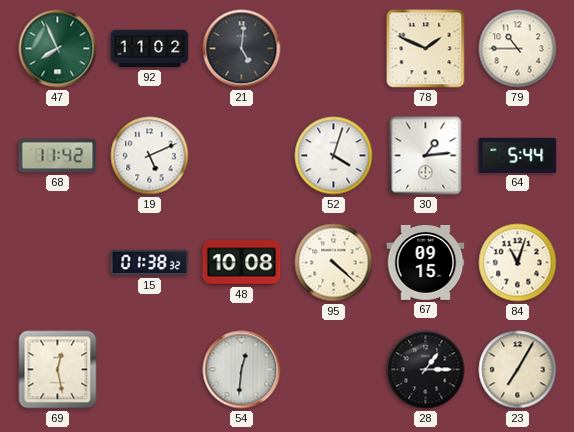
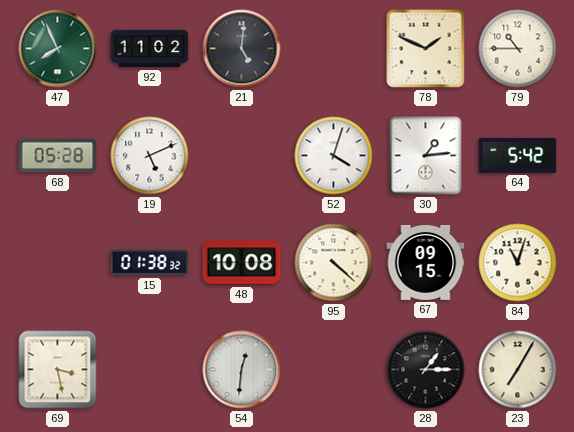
68: 11:42 -> 05:28
64: 5:44 -> 5:42
69: 12:28 -> 3:28
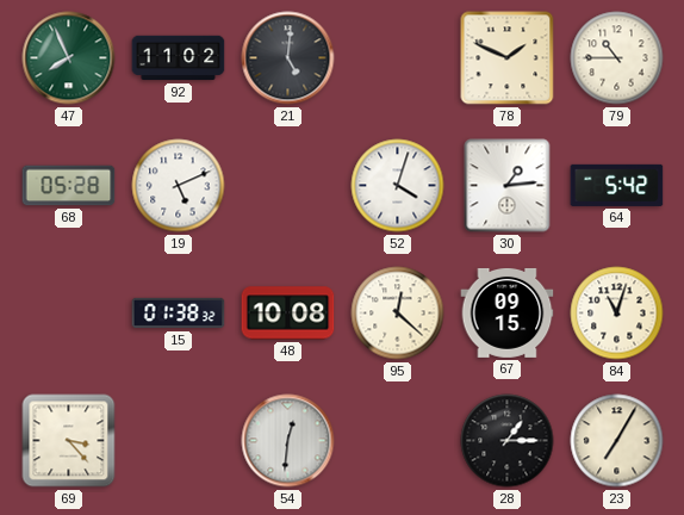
95: 4:22 -> 12:22
69: 3:28 -> 3:23
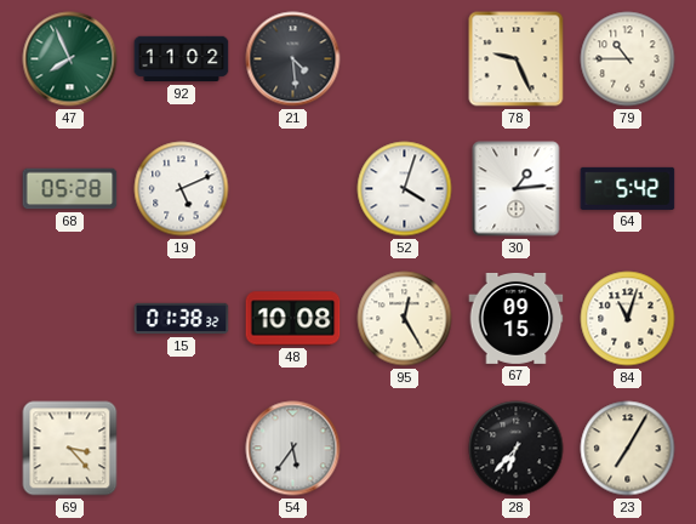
21: 5:01 -> 4:29
78: 1:49 -> 9:26
95: 12:22 -> 12:25
54: 12:31 -> 5:36
28: 1:15 -> 6:37
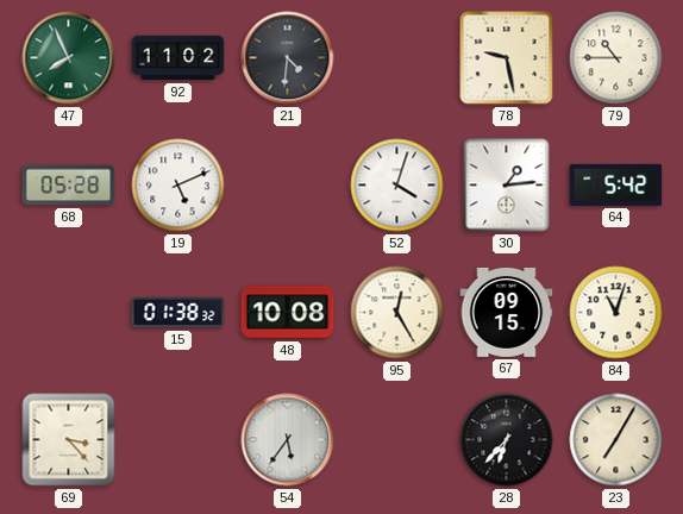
21: 4:29 -> 4:31
78: 9:26 -> 9:28
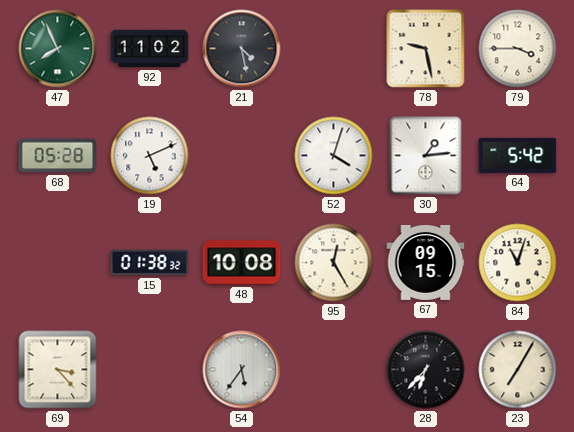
21: 4:31 -> 4:28
79: 10:45 -> 3:45
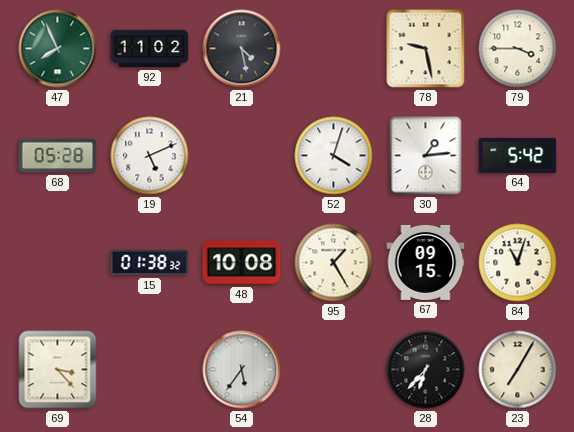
95: 12:25 -> 1:25
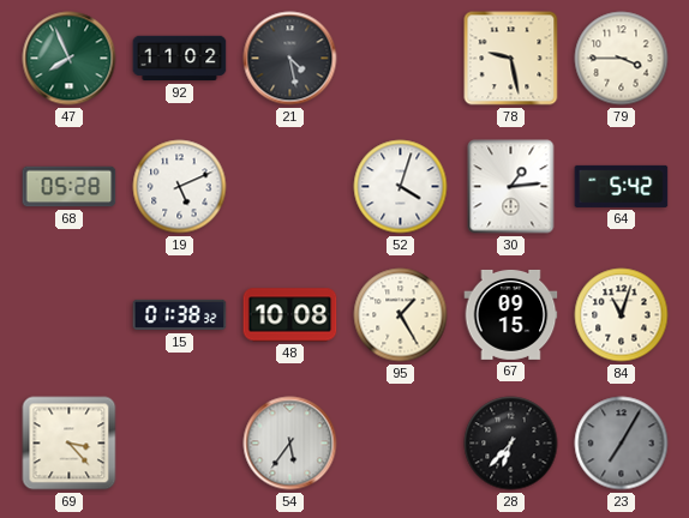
23 dial: cream -> grey
